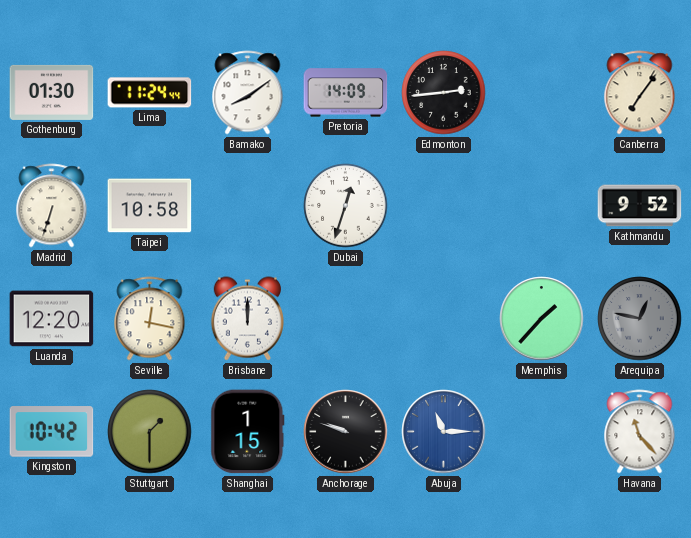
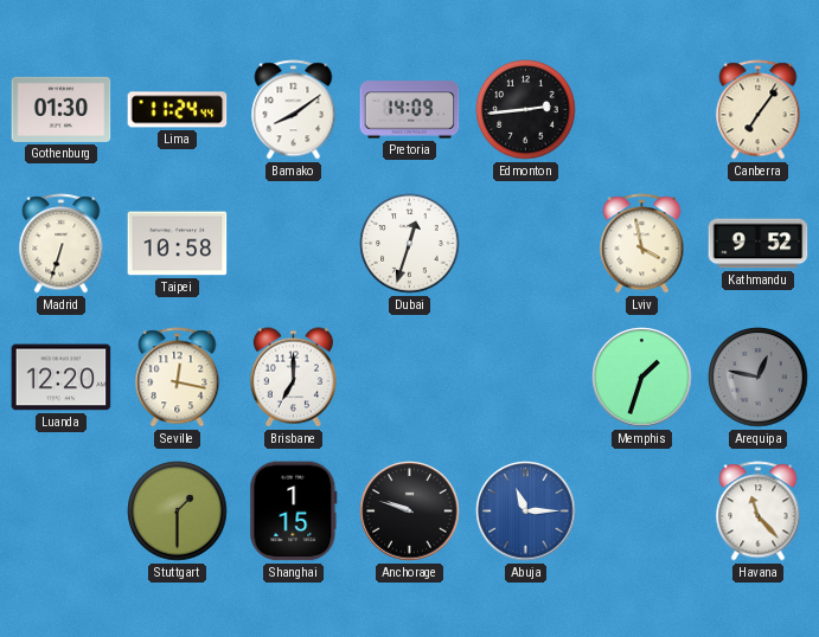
Lviv: none -> 3:58
Brisbane: 12:00 -> 7:00
Memphis: 1:37 -> 1:33
Kingston: 10:42 -> none
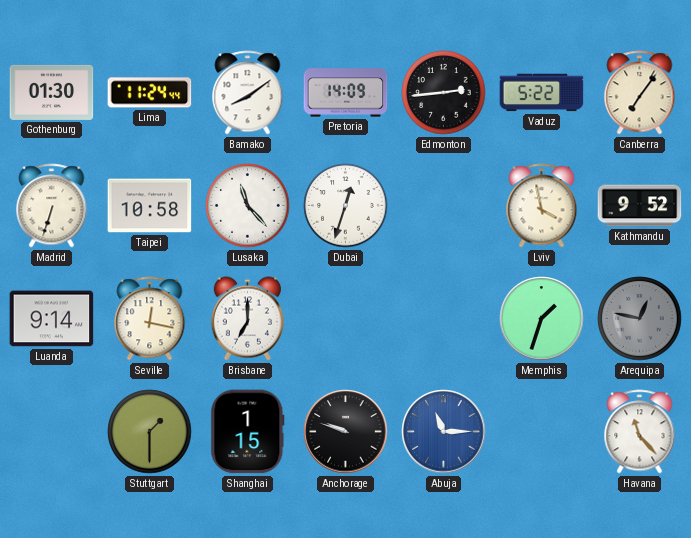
Vaduz: none -> 5:22
Lusaka: none -> 11:23
Luanda: 12:20 -> 9:14
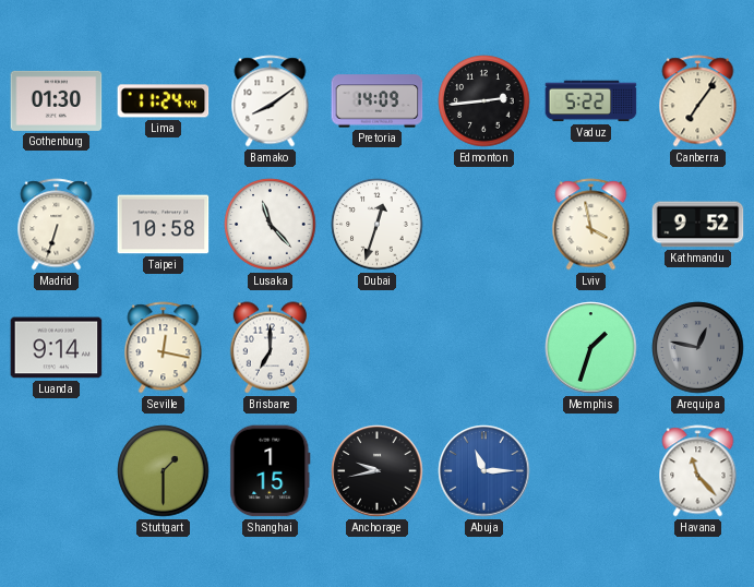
Anchorage: 9:48 -> 9:43
